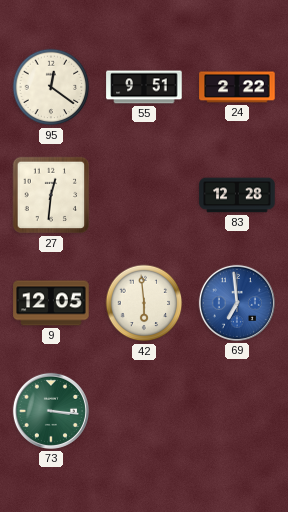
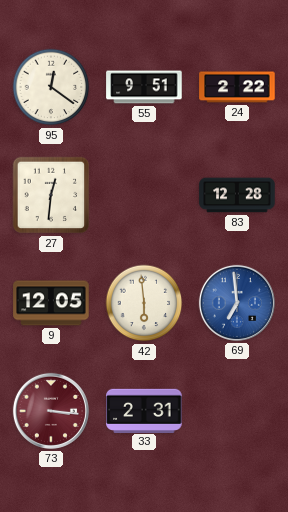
73 dial: green -> burgundy
33: none -> 2:31
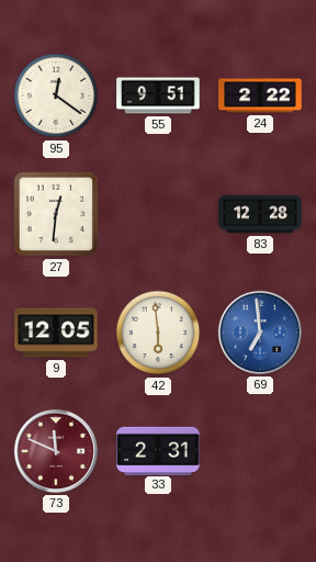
73: 3:16 -> 11:49
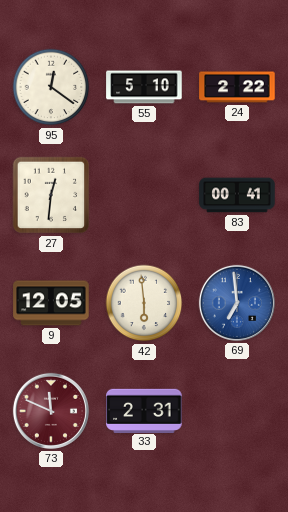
55: 9:51 -> 5:10
83: 12:28 -> 00:41
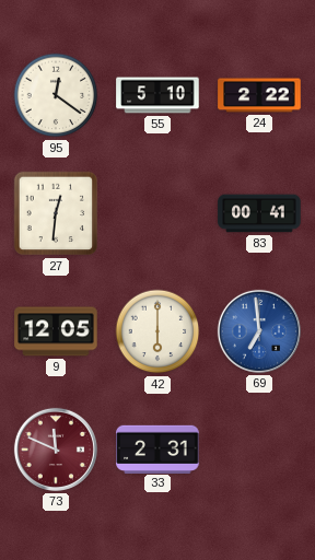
42: 5:59 -> 6:00
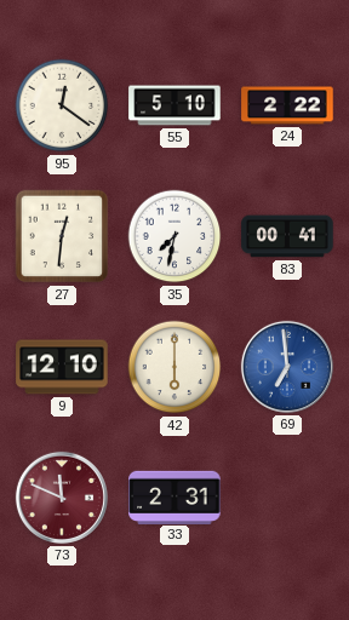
35: none -> 7:32
9: 12:05 -> 12:10
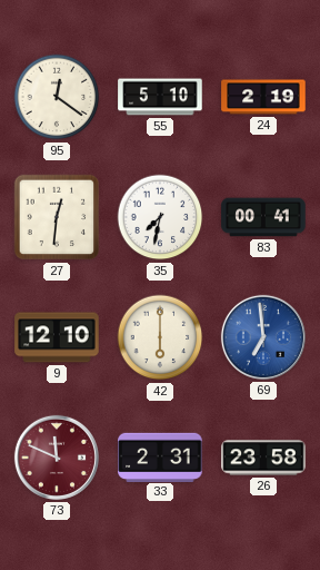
24: 2:22 -> 2:19
26: none -> 23:58
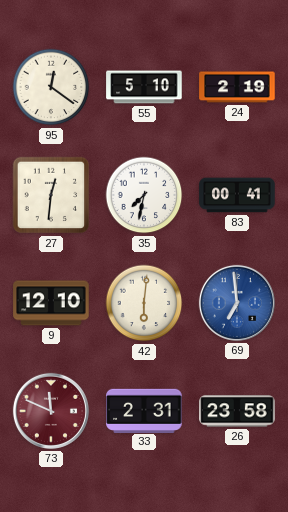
42: 6:00 -> 6:01
